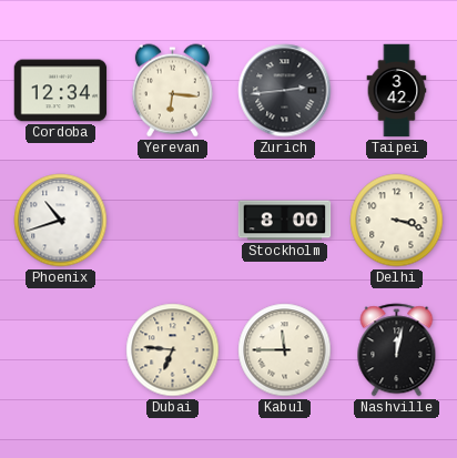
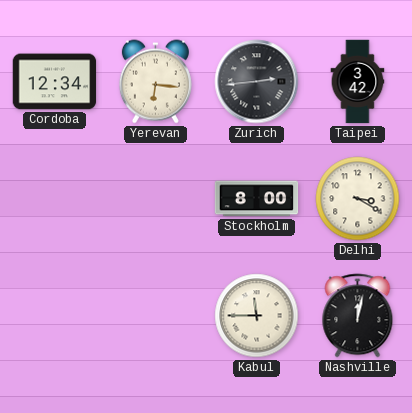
Phoenix: 10:42 -> none
Delhi: 3:18 -> 3:20
Dubai: 6:46 -> none
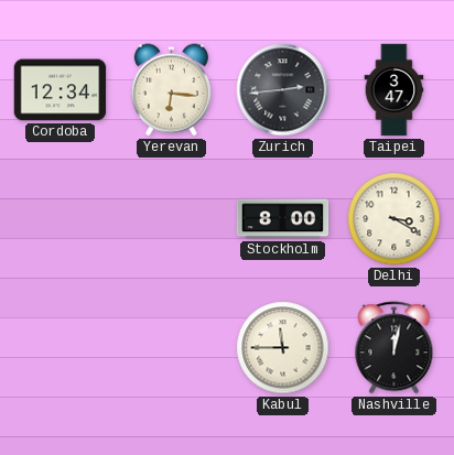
Taipei: 3:42 -> 3:47
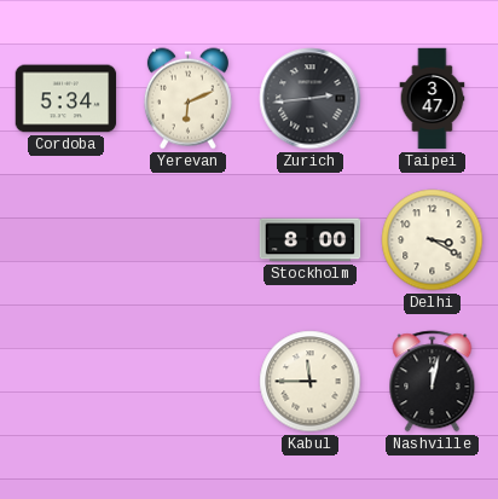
Cordoba: 12:34 -> 5:34
Yerevan: 6:16 -> 6:11
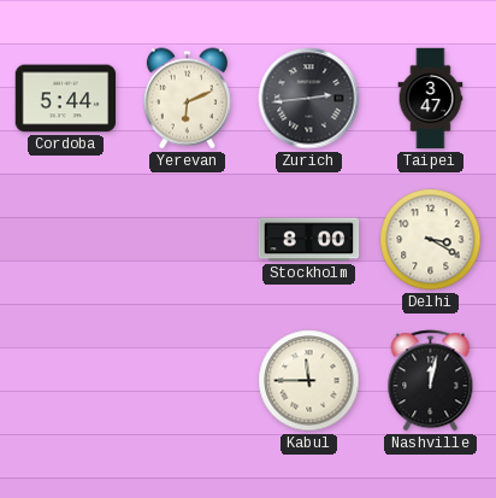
Cordoba: 5:34 -> 5:44
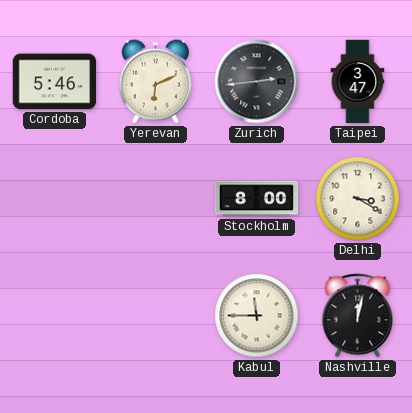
Cordoba: 5:44 -> 5:46
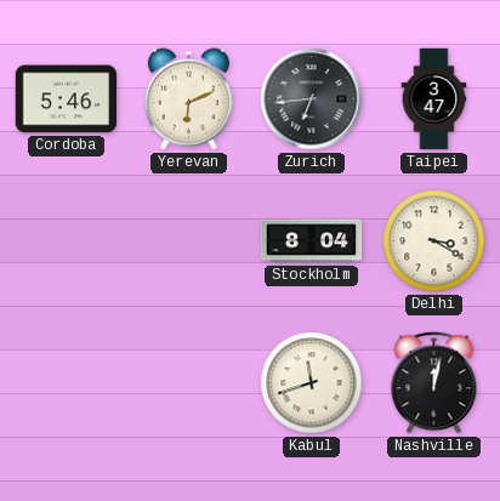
Zurich: 2:44 -> 6:44
Stockholm: 8:00 -> 8:04
Kabul: 11:45 -> 11:42
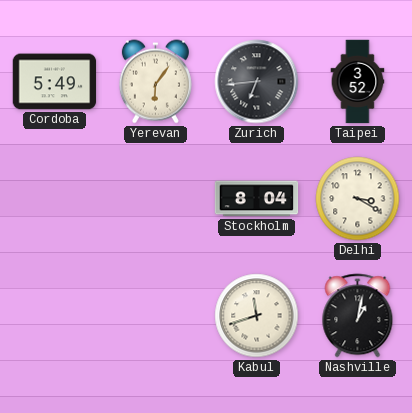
Cordoba: 5:46 -> 5:49
Yerevan: 6:11 -> 6:06
Taipei: 3:47 -> 3:52
Nashville: 12:02 -> 1:02
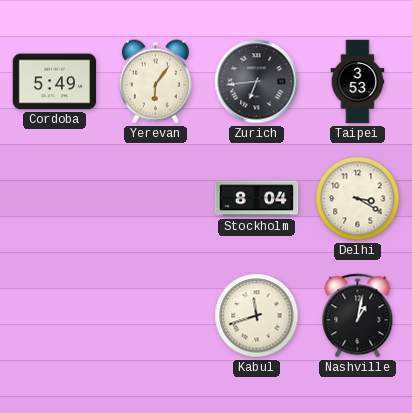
Taipei: 3:52 -> 3:53
